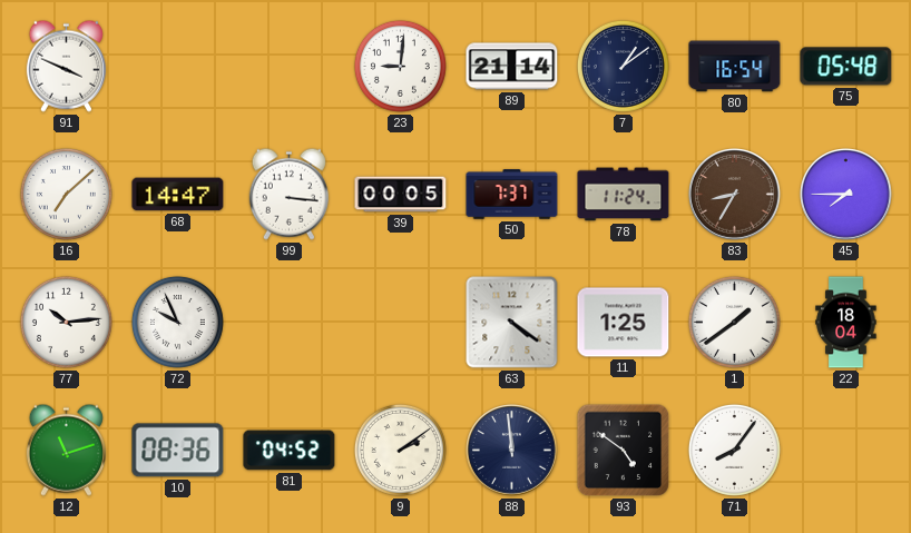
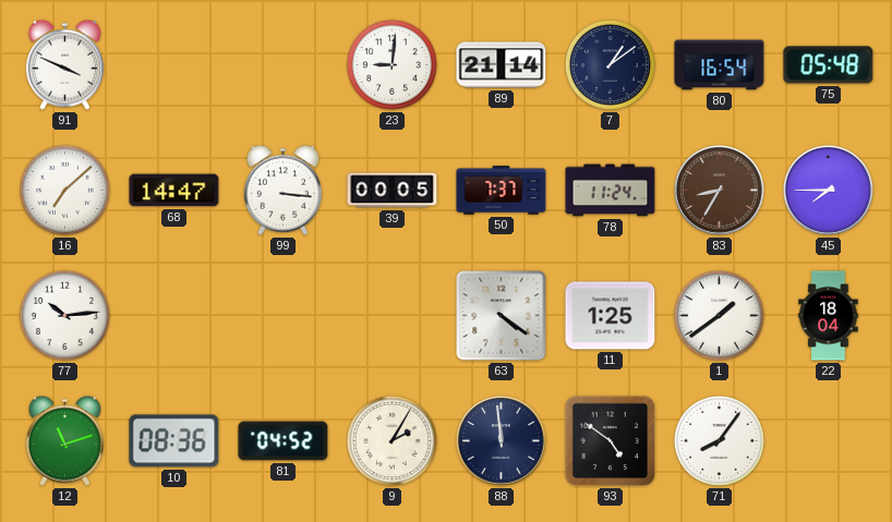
72: 9:56 -> none
9: 2:09 -> 2:05
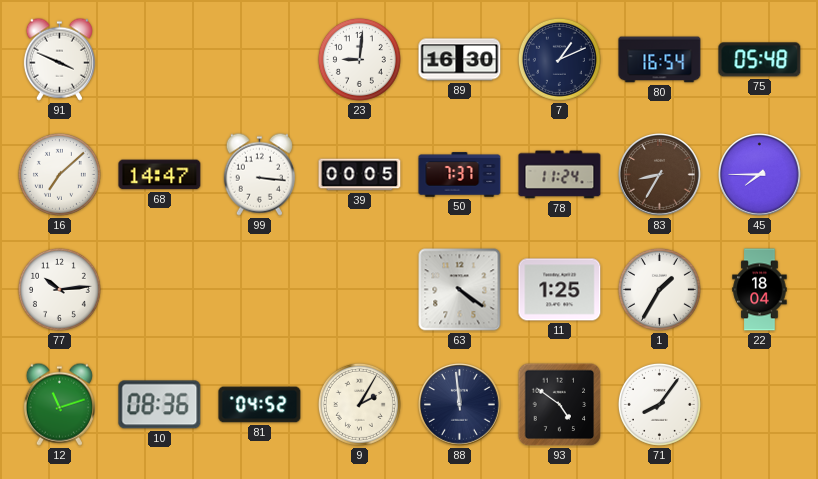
89: 21:14 -> 16:30
7: 1:09 -> 1:11
1: 1:39 -> 1:35
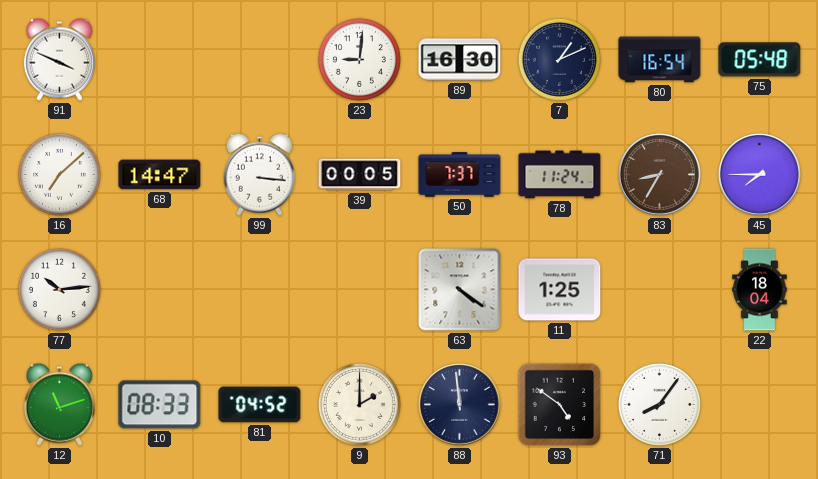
1: 1:35 -> none
10: 08:36 -> 08:33
9: 2:05 -> 2:00
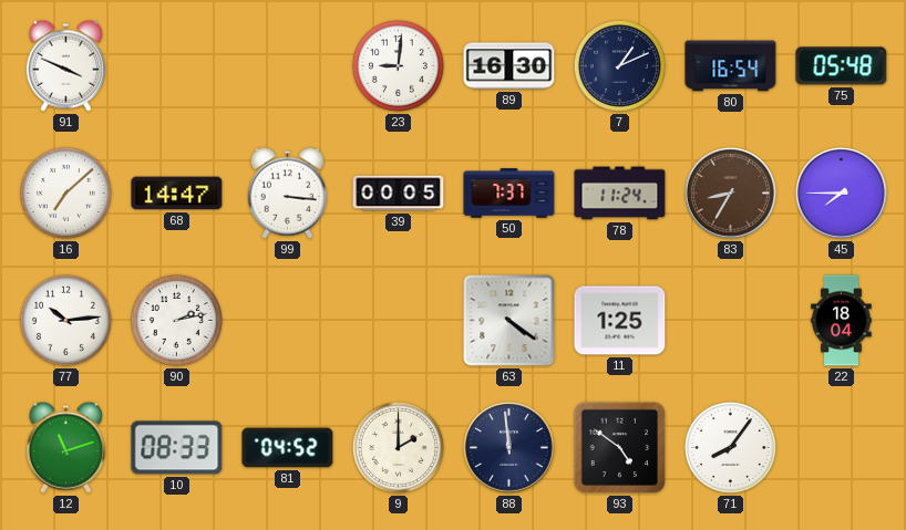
90: none -> 2:13
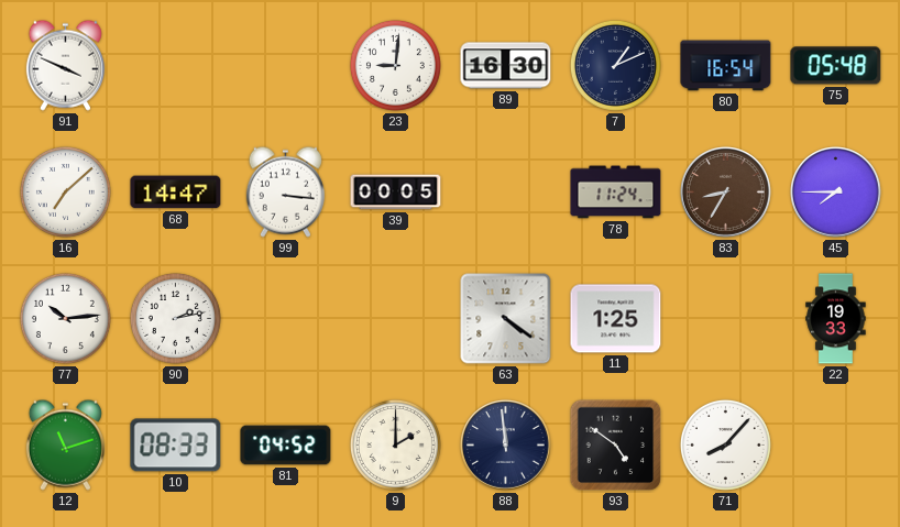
50: 7:37 -> none
22: 18:04 -> 19:33
71: 8:06 -> 8:07
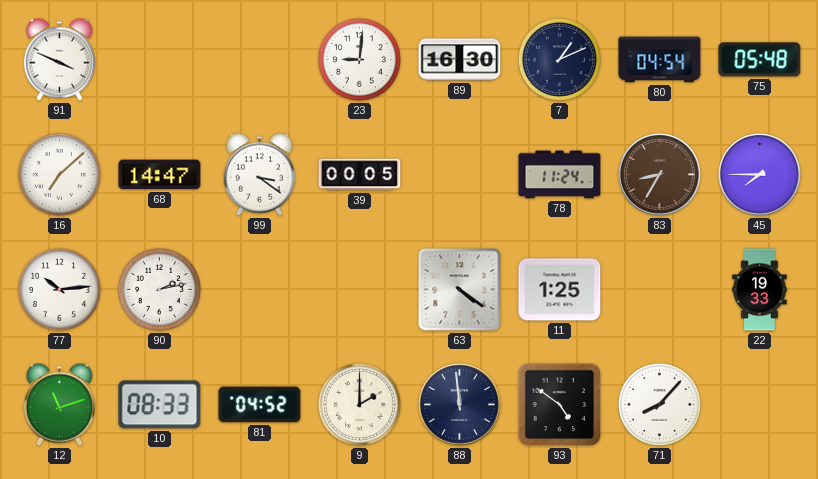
80: 16:54 -> 04:54
99: 3:16 -> 3:21
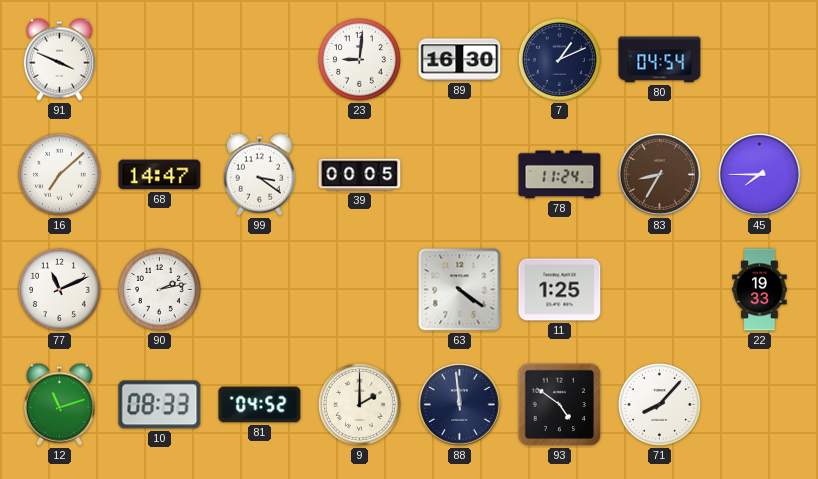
75: 05:48 -> none
77: 10:14 -> 11:11
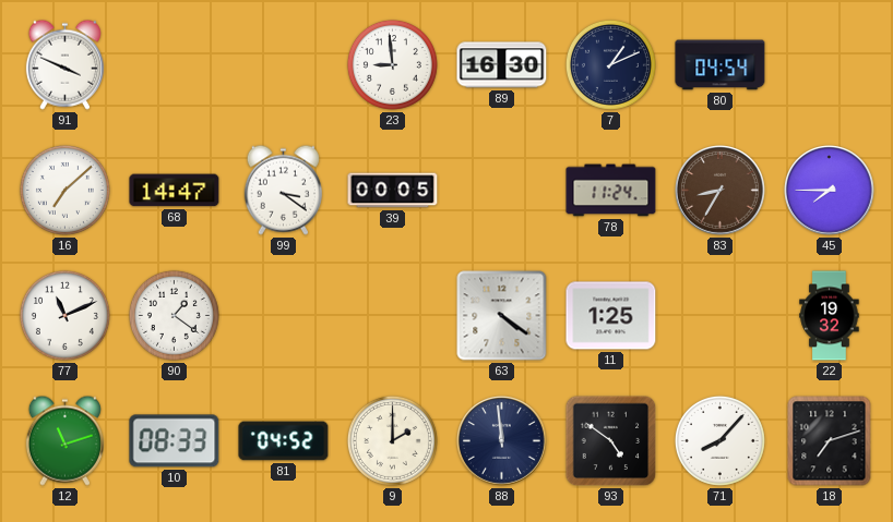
23: 9:01 -> 8:59
90: 2:13 -> 1:21
22: 19:33 -> 19:32
18: none -> 7:12
